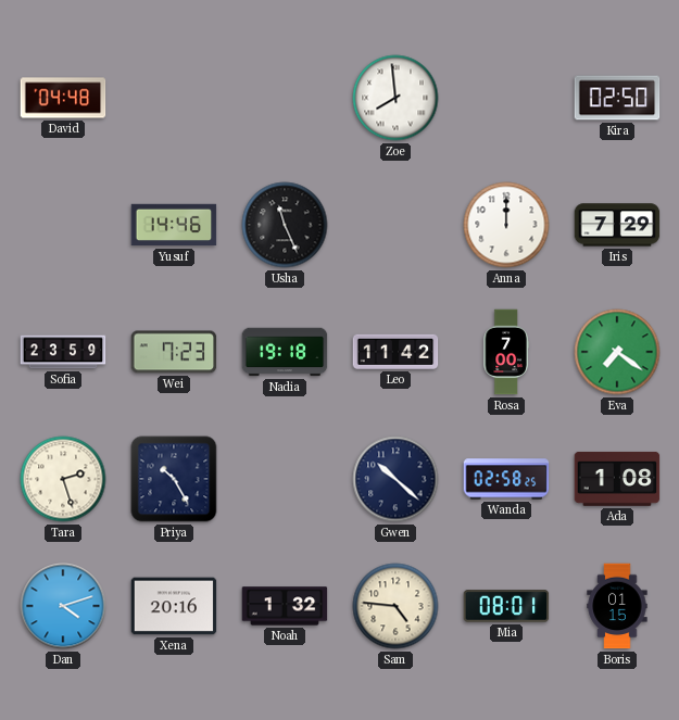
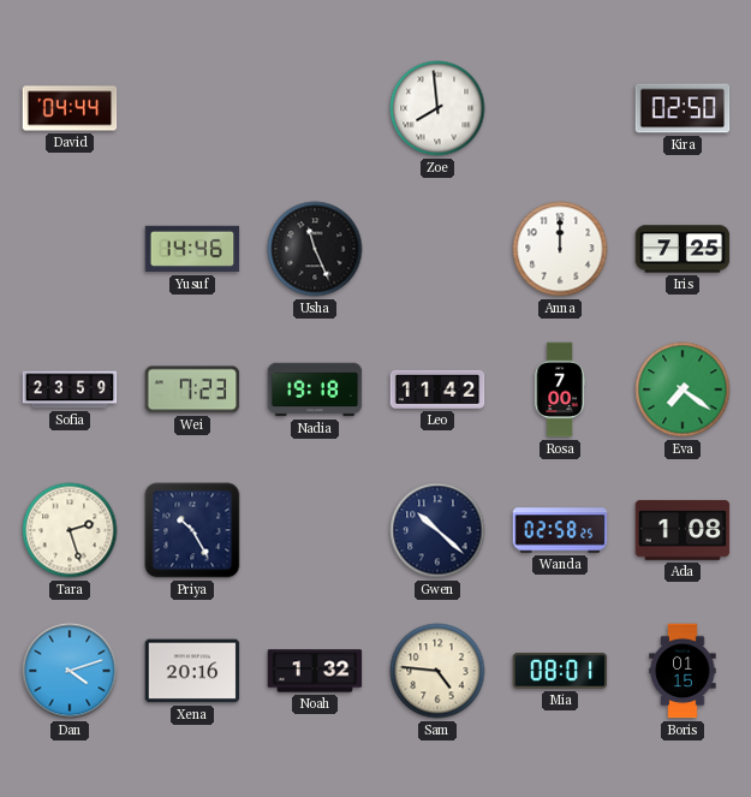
David: 04:48 -> 04:44
Iris: 7:29 -> 7:25
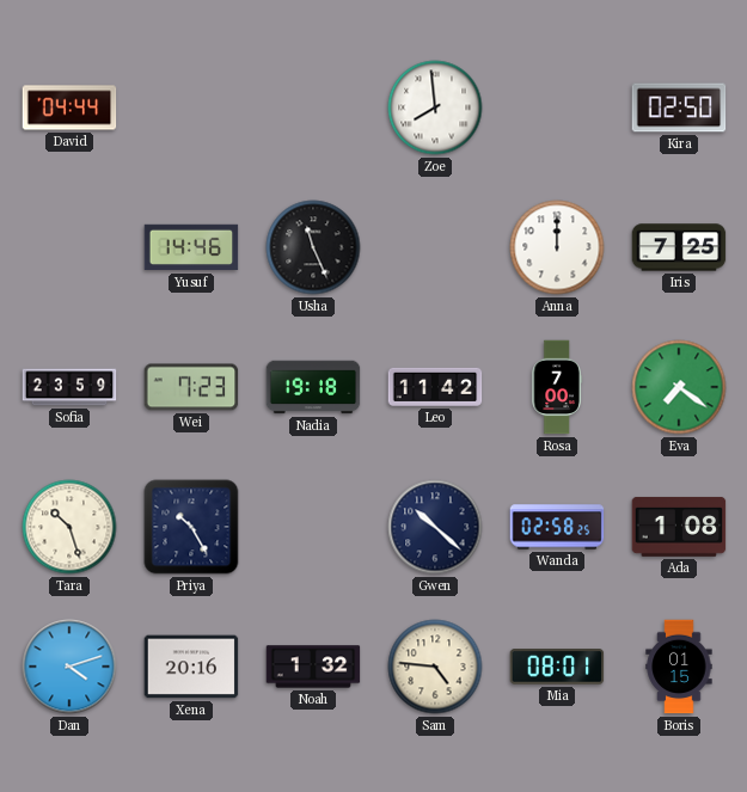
Tara: 2:27 -> 10:27
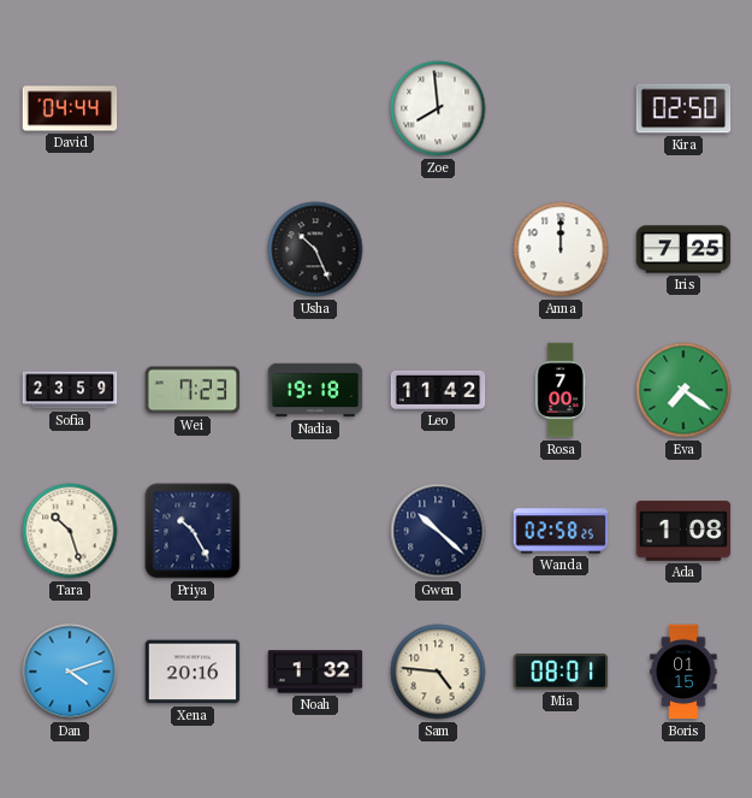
Yusuf: 14:46 -> none
Usha: 11:26 -> 10:26
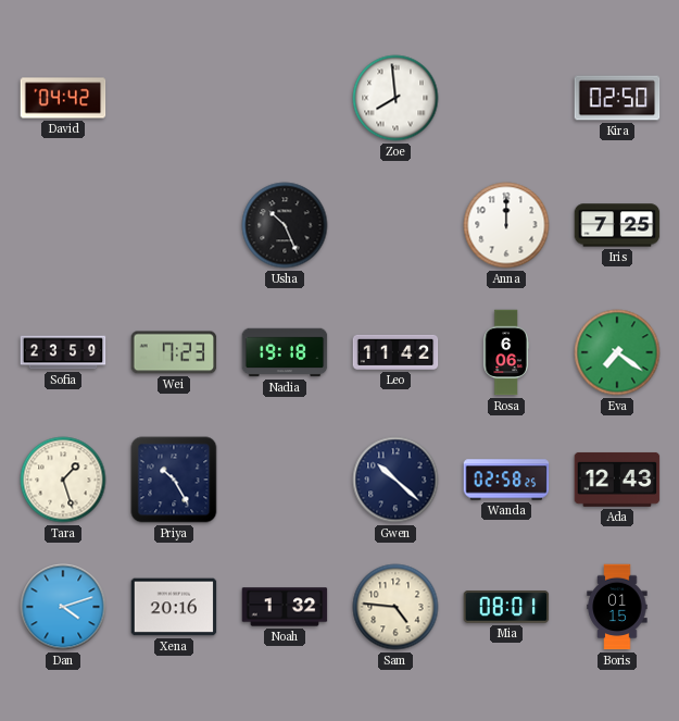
David: 04:44 -> 04:42
Rosa: 7:00 -> 6:06
Tara: 10:27 -> 1:27
Ada: 1:08 -> 12:43
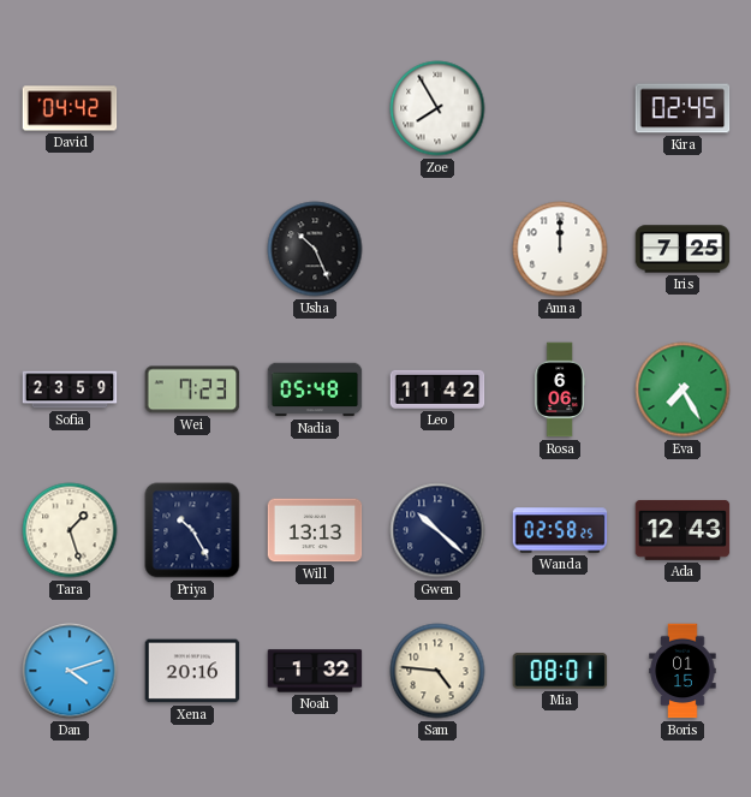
Zoe: 7:59 -> 7:55
Kira: 02:50 -> 02:45
Nadia: 19:18 -> 05:48
Eva: 7:21 -> 7:25
Will: none -> 13:13
